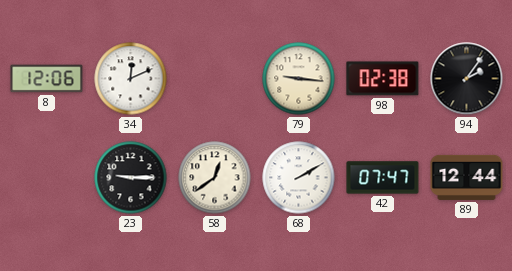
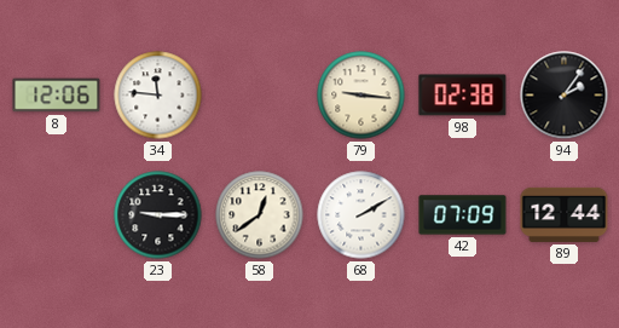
34: 12:11 -> 11:46
42: 07:47 -> 07:09
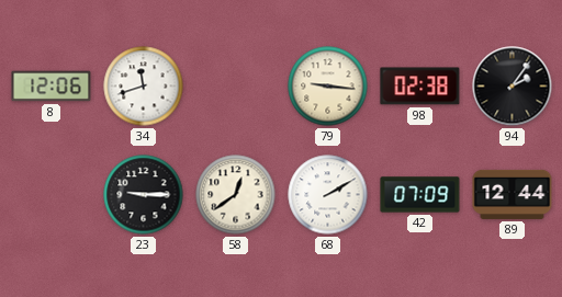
34: 11:46 -> 11:42
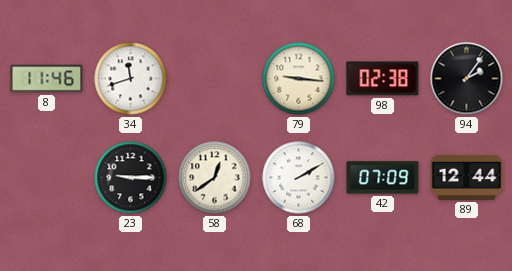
8: 12:06 -> 11:46
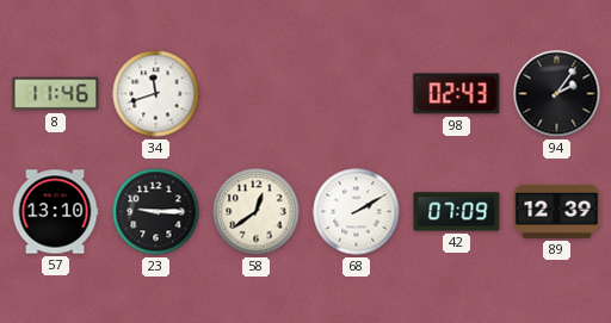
79: 9:16 -> none
98: 02:38 -> 02:43
57: none -> 13:10
89: 12:44 -> 12:39
